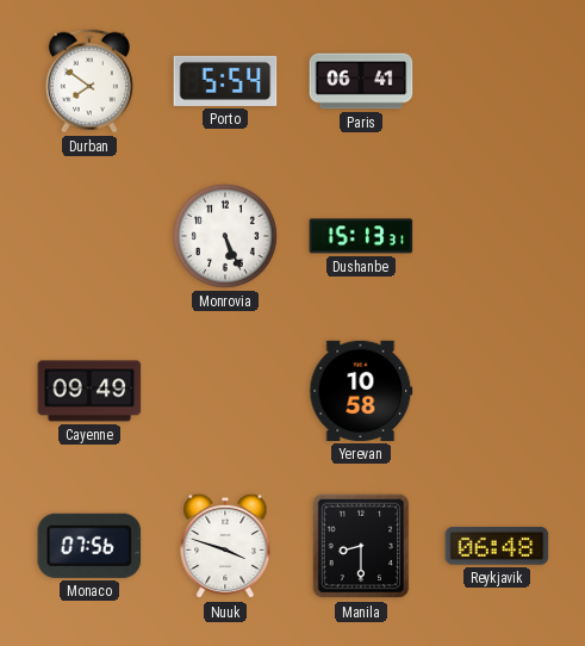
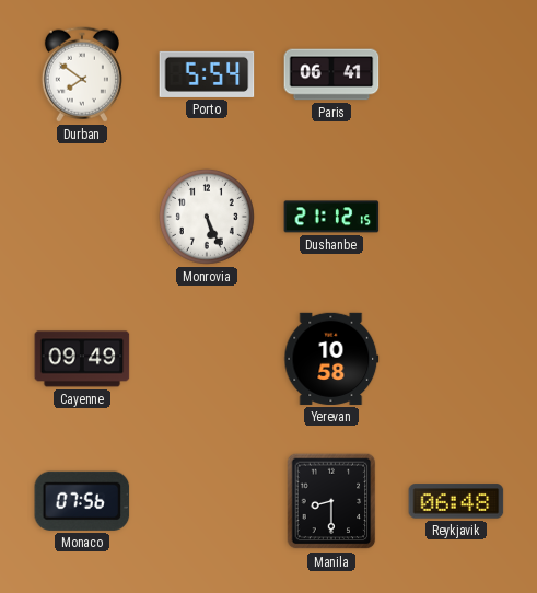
Dushanbe: 15:13 -> 21:12
Nuuk: 3:48 -> none
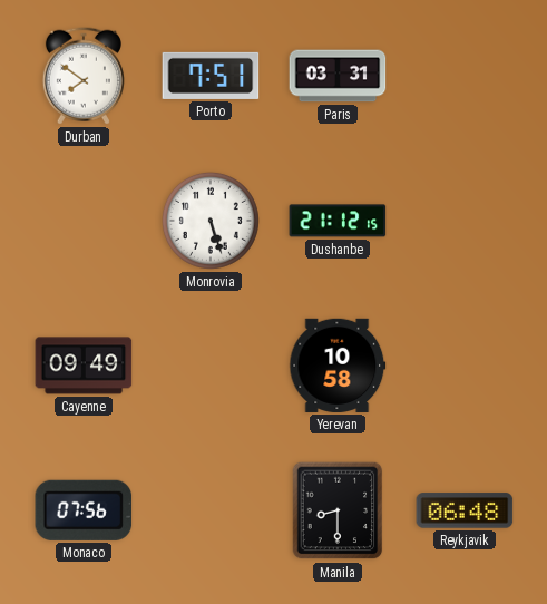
Porto: 5:54 -> 7:51
Paris: 06:41 -> 03:31
Monrovia: 5:26 -> 5:27
